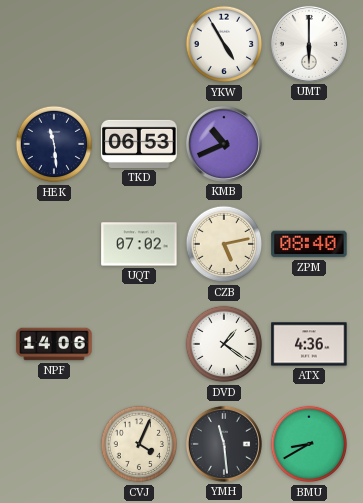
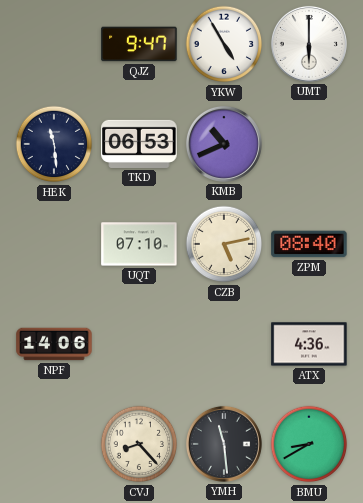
QJZ: none -> 9:47
UQT: 07:02 -> 07:10
DVD: 1:21 -> none
CVJ: 4:04 -> 8:23
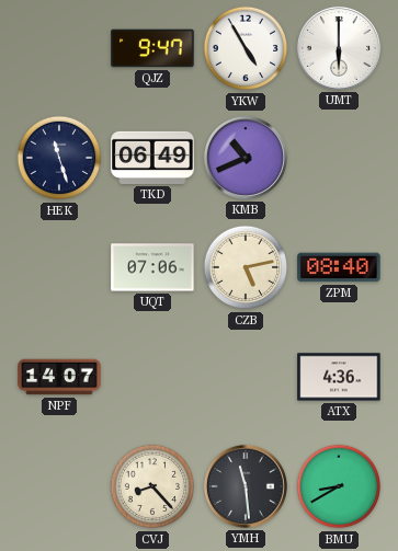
HEK: 11:29 -> 11:27
TKD: 06:53 -> 06:49
UQT: 07:10 -> 07:06
NPF: 14:06 -> 14:07
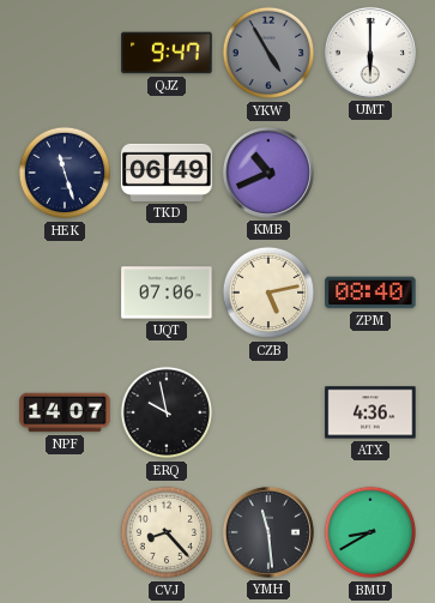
YKW dial: white -> grey
ERQ: none -> 9:58
